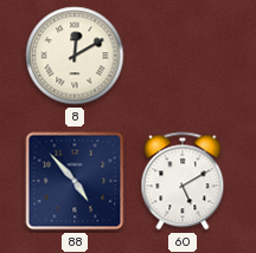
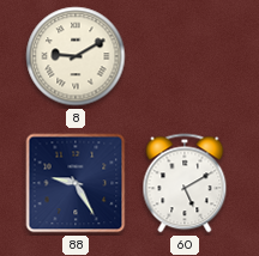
8: 12:10 -> 9:10
88: 4:53 -> 9:25
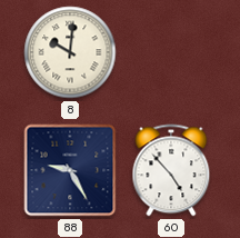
8: 9:10 -> 10:01
60: 5:10 -> 4:53
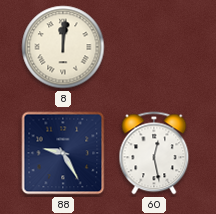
8: 10:01 -> 12:01
60: 4:53 -> 12:28
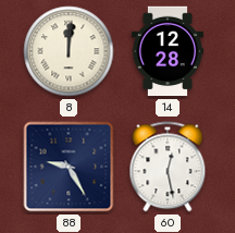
14: none -> 12:28
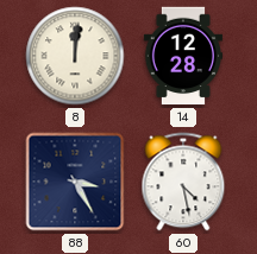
88: 9:25 -> 3:25
60: 12:28 -> 4:28
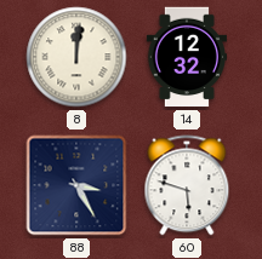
14: 12:28 -> 12:32
60: 4:28 -> 5:48
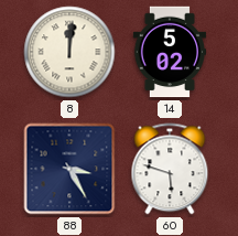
14: 12:32 -> 5:02
